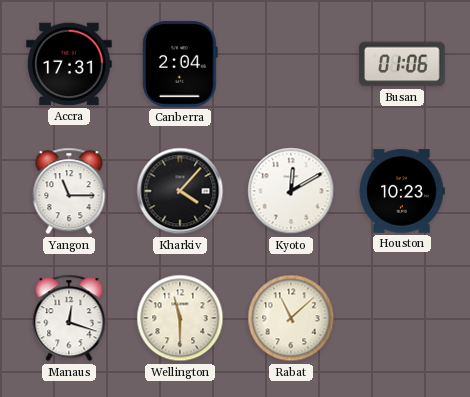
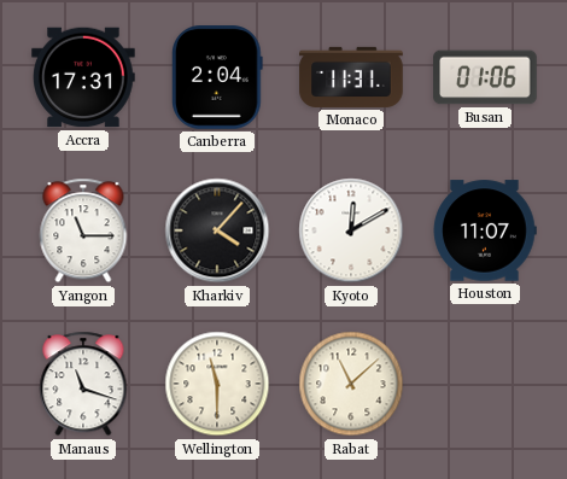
Monaco: none -> 11:31
Houston: 10:23 -> 11:07
Manaus: 12:18 -> 11:18
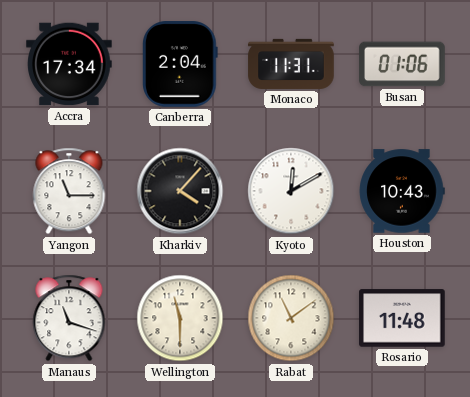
Accra: 17:31 -> 17:34
Houston: 11:07 -> 10:43
Rabat: 11:08 -> 11:09
Rosario: none -> 11:48
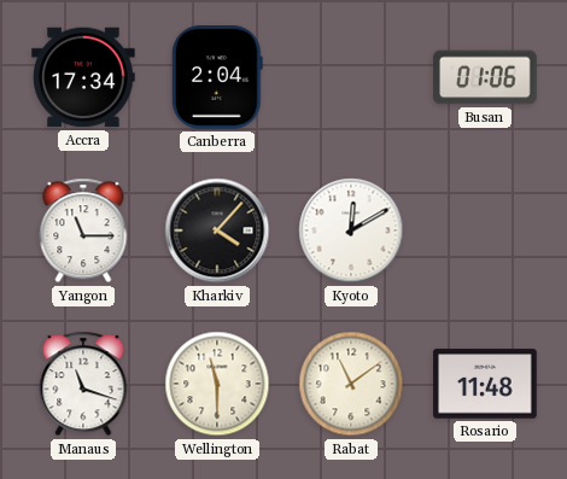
Monaco: 11:31 -> none
Houston: 10:43 -> none
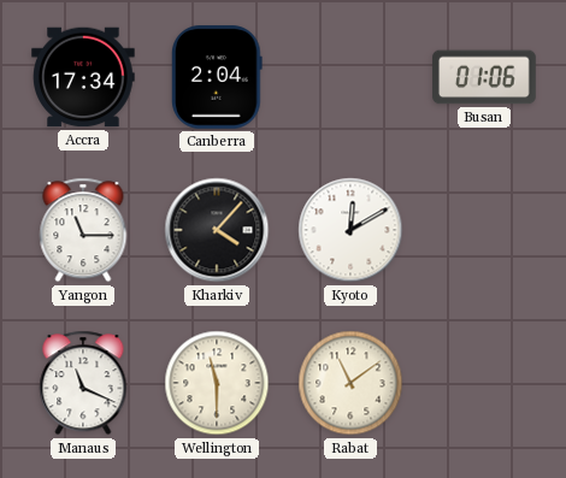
Manaus: 11:18 -> 11:19
Rosario: 11:48 -> none
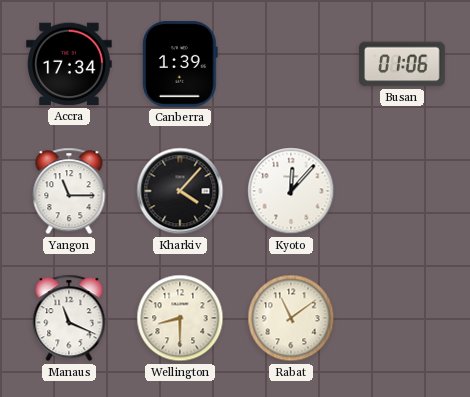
Canberra: 2:04 -> 1:39
Kyoto: 12:10 -> 12:07
Wellington: 11:30 -> 8:30
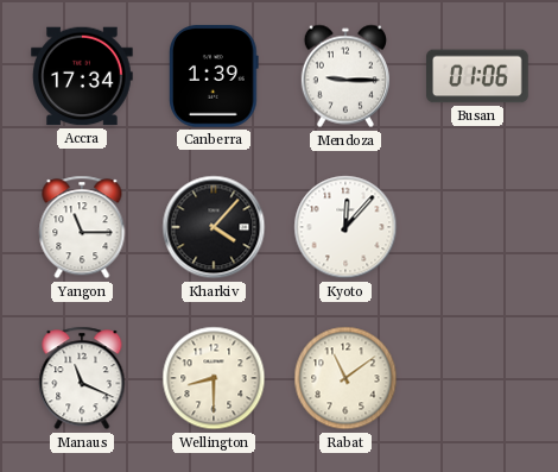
Mendoza: none -> 9:15
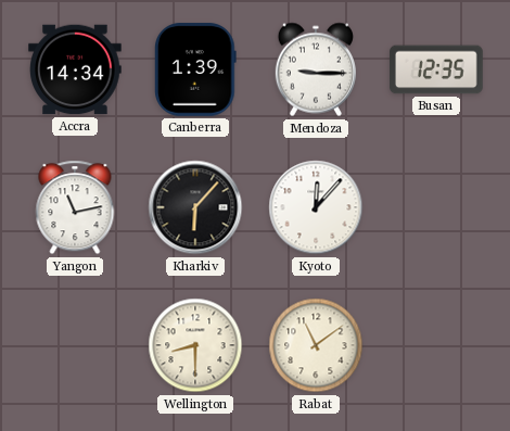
Accra: 17:34 -> 14:34
Busan: 01:06 -> 12:35
Yangon: 11:15 -> 11:13
Kharkiv: 4:07 -> 6:07
Manaus: 11:19 -> none
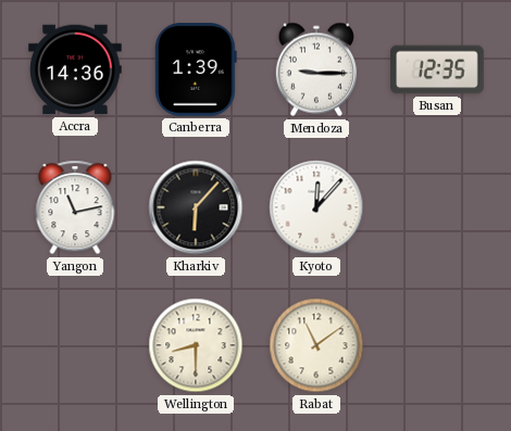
Accra: 14:34 -> 14:36
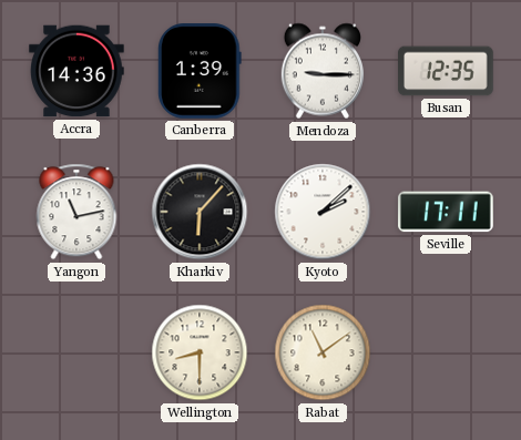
Kyoto: 12:07 -> 2:08
Seville: none -> 17:11
